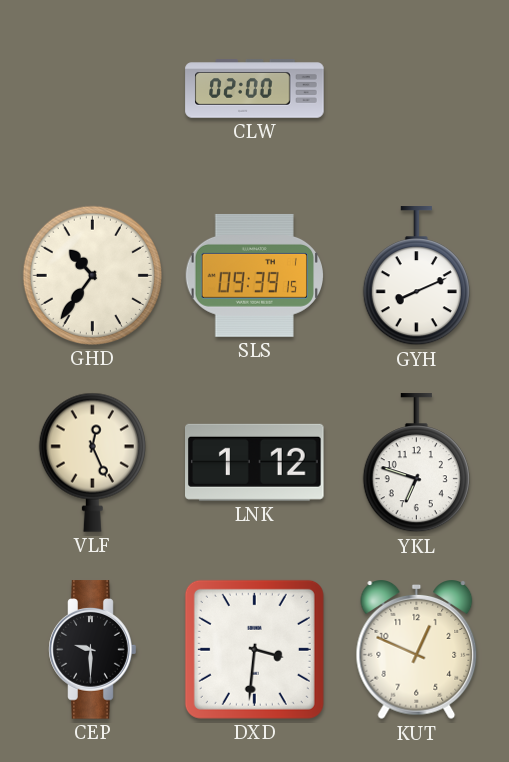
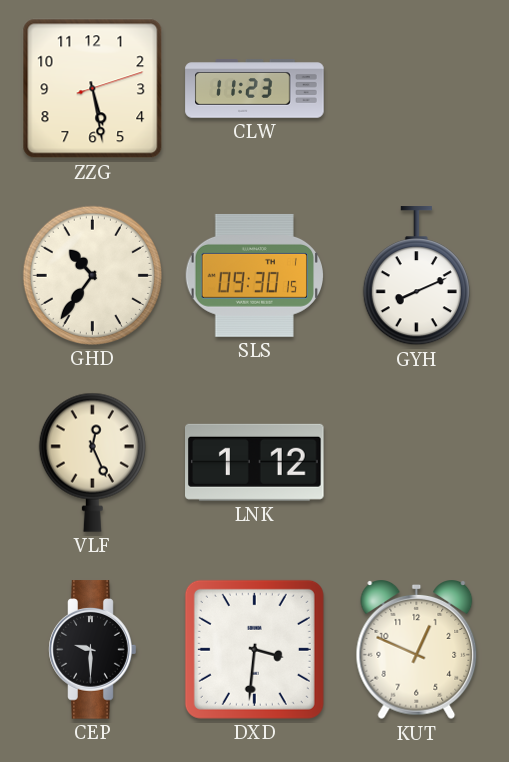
ZZG: none -> 5:28
CLW: 02:00 -> 11:23
SLS: 09:39 -> 09:30
YKL: 6:48 -> none
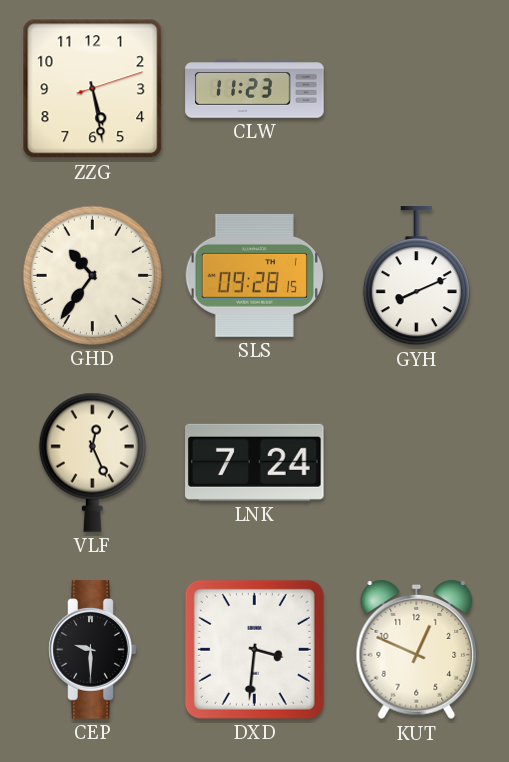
SLS: 09:30 -> 09:28
LNK: 1:12 -> 7:24
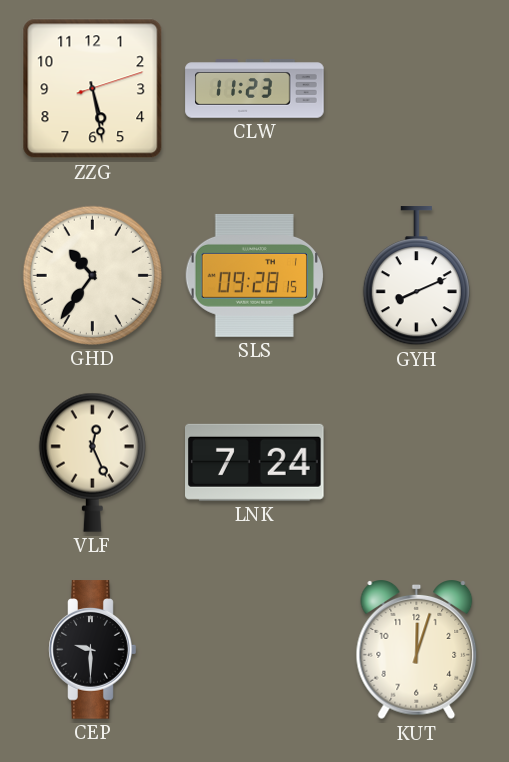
DXD: 3:31 -> none
KUT: 12:49 -> 12:03
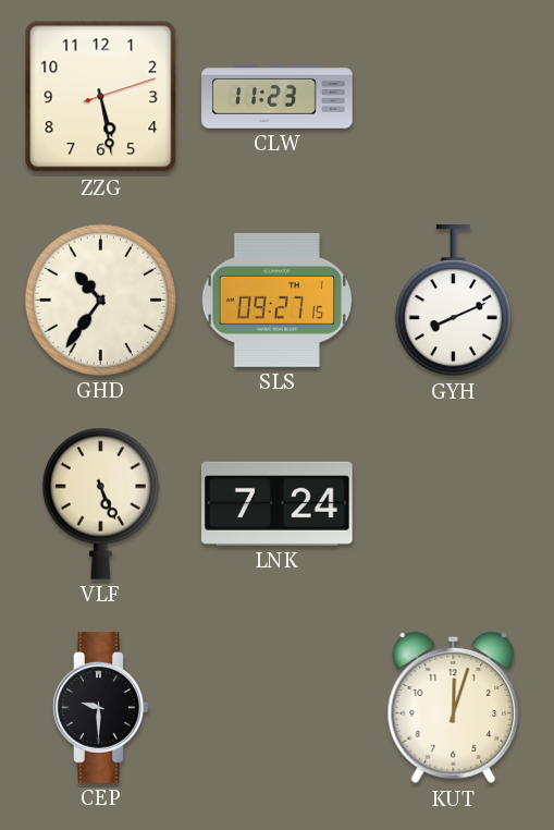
SLS: 09:28 -> 09:27
VLF: 12:26 -> 5:26
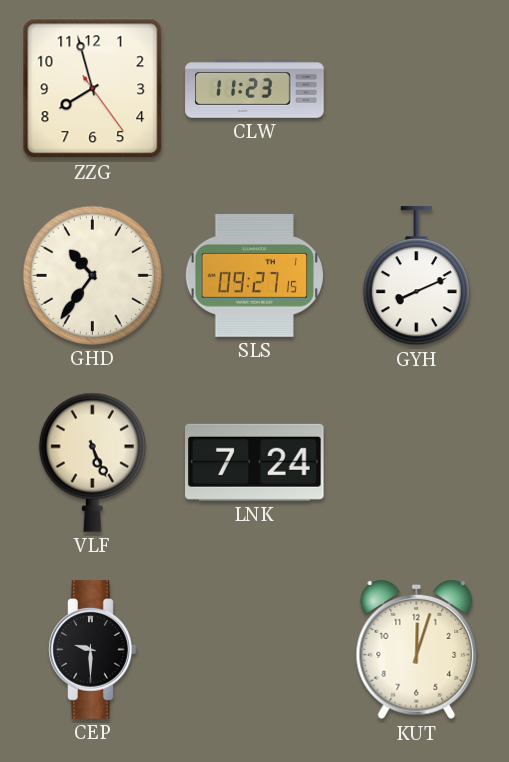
ZZG: 5:28 -> 7:57
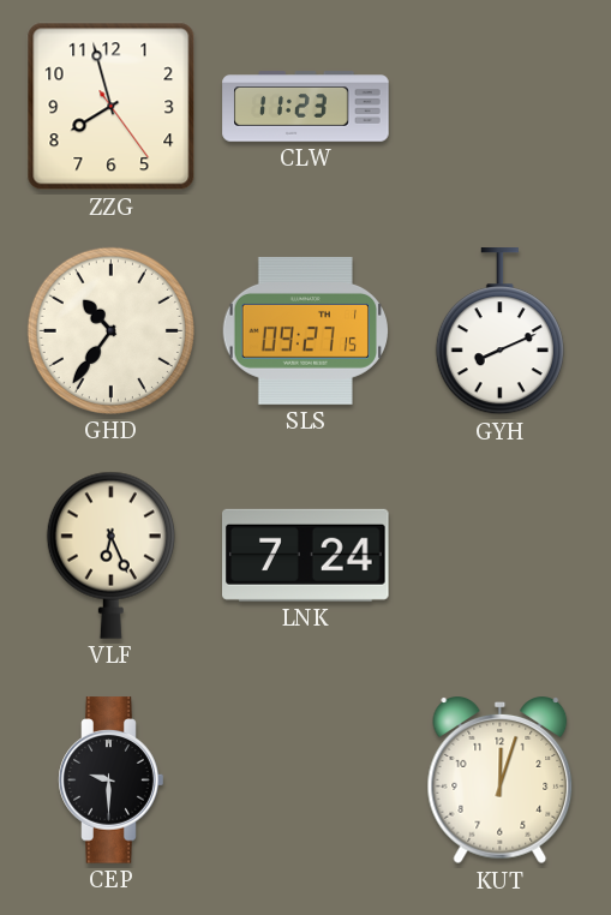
VLF: 5:26 -> 6:26
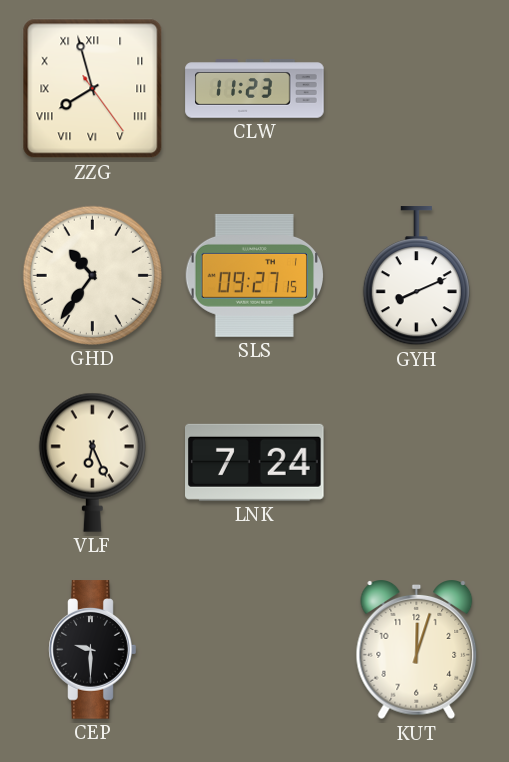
ZZG numerals: Arabic -> Roman
